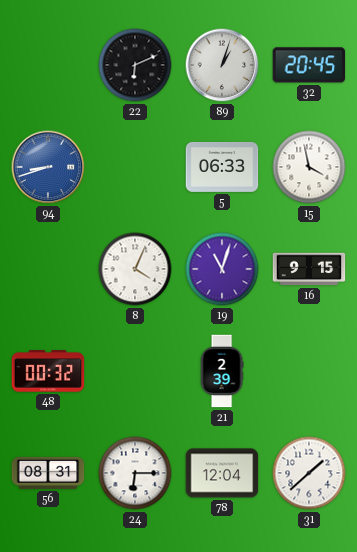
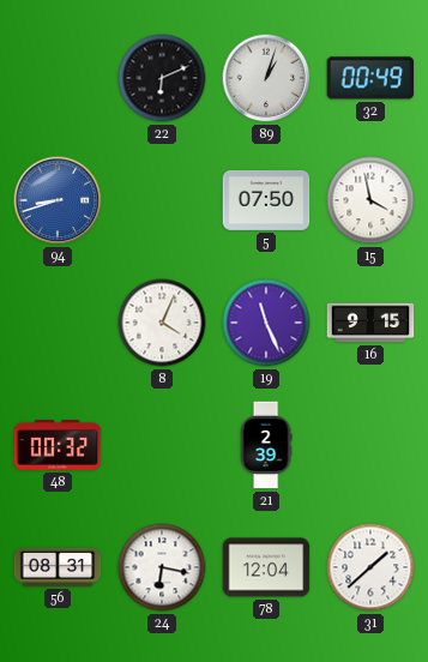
32: 20:45 -> 00:49
5: 06:33 -> 07:50
19: 11:03 -> 11:26
24: 6:15 -> 6:17
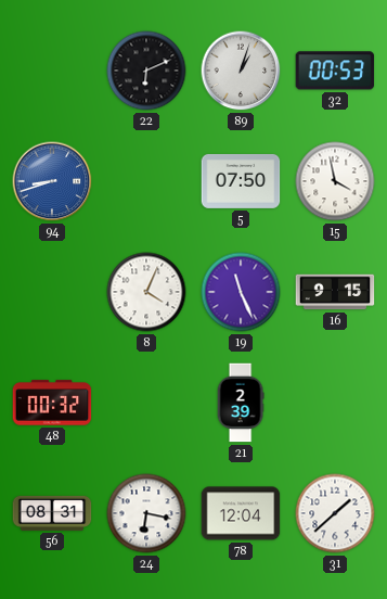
32: 00:49 -> 00:53
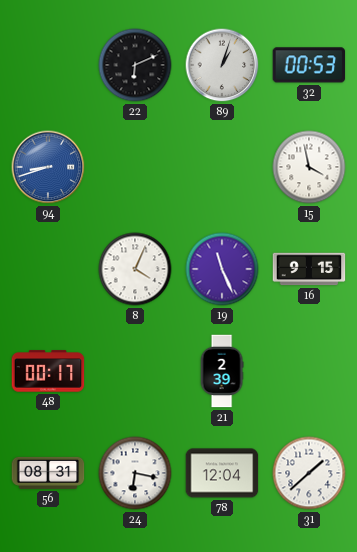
5: 07:50 -> none
48: 00:32 -> 00:17
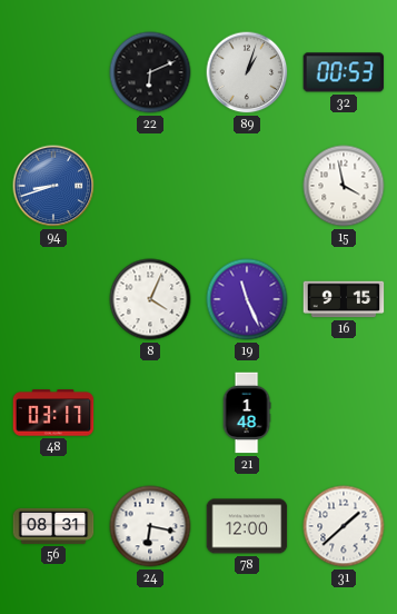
48: 00:17 -> 03:17
21: 2:39 -> 1:48
78: 12:04 -> 12:00
